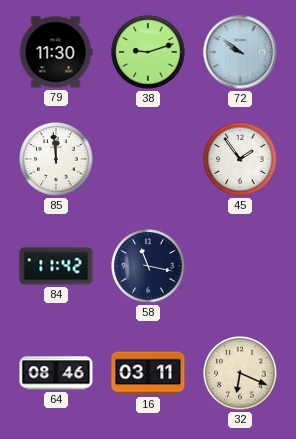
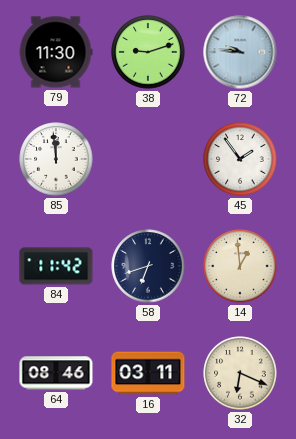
72: 9:51 -> 9:46
58: 11:17 -> 6:42
14: none -> 12:59
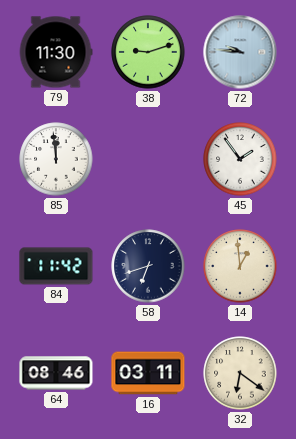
32: 6:19 -> 6:21
